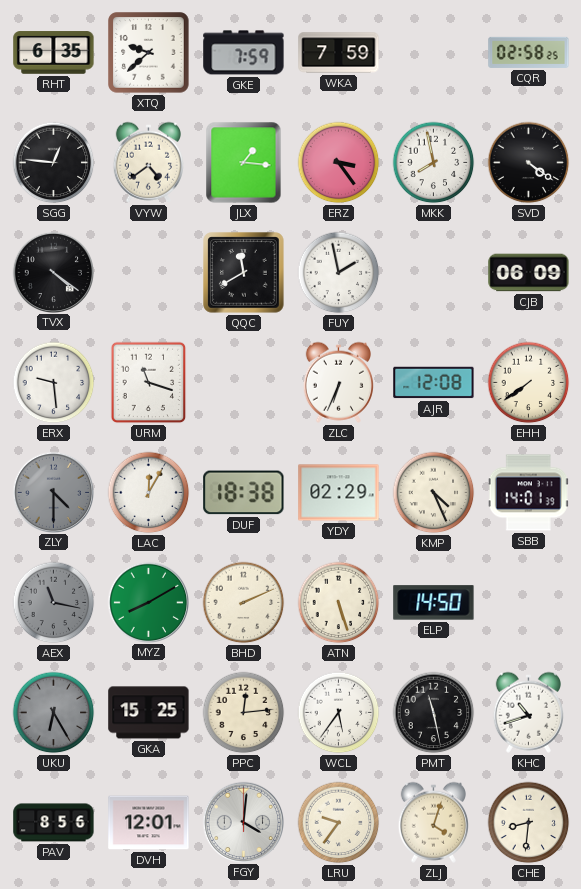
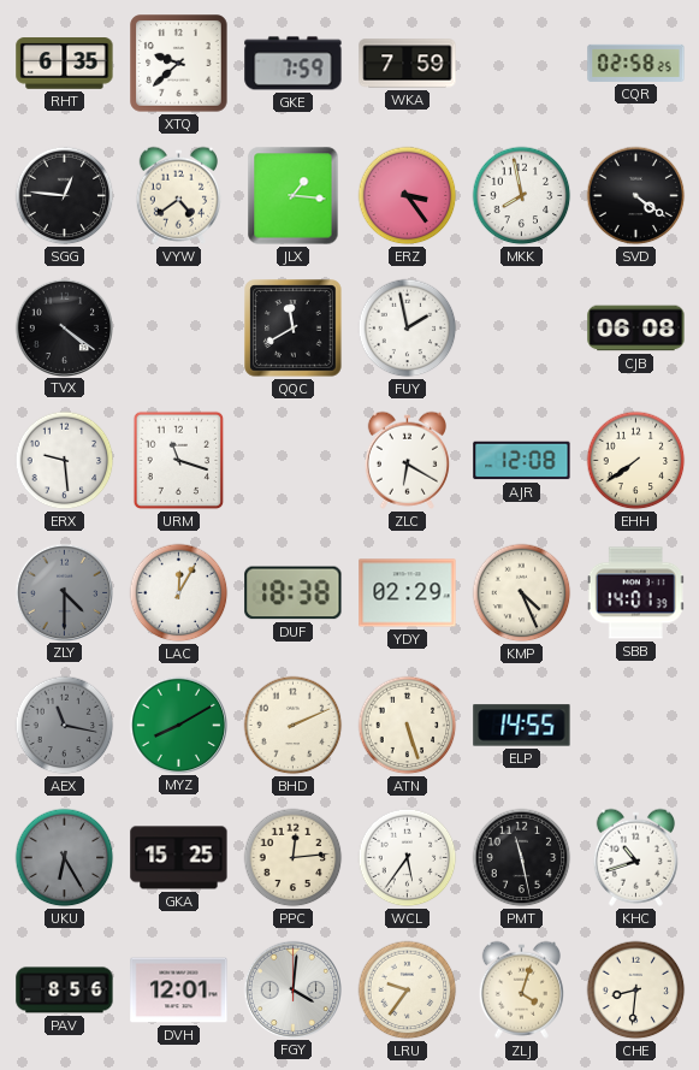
CJB: 06:09 -> 06:08
ZLC: 6:34 -> 6:20
ELP: 14:50 -> 14:55
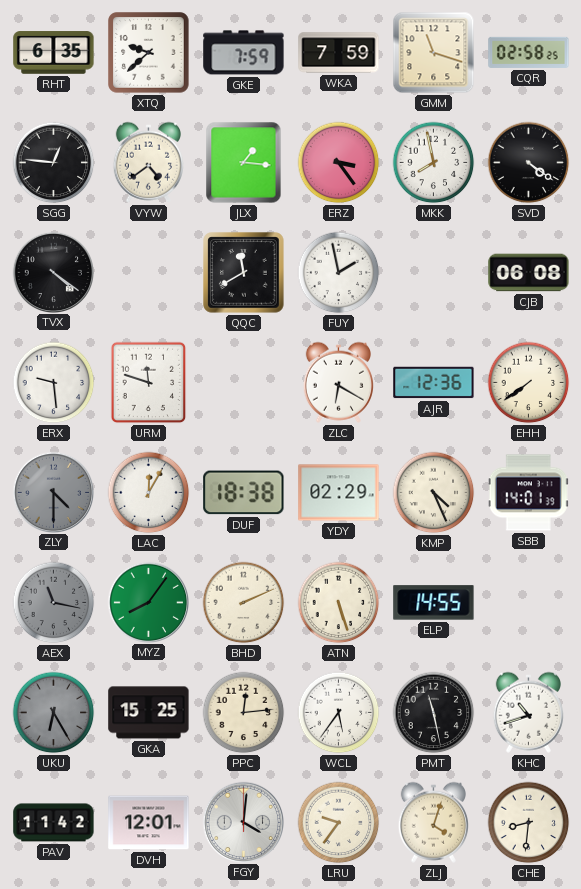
GMM: none -> 11:18
URM: 11:18 -> 11:48
AJR: 12:08 -> 12:36
MYZ: 8:10 -> 8:06
PAV: 8:56 -> 11:42
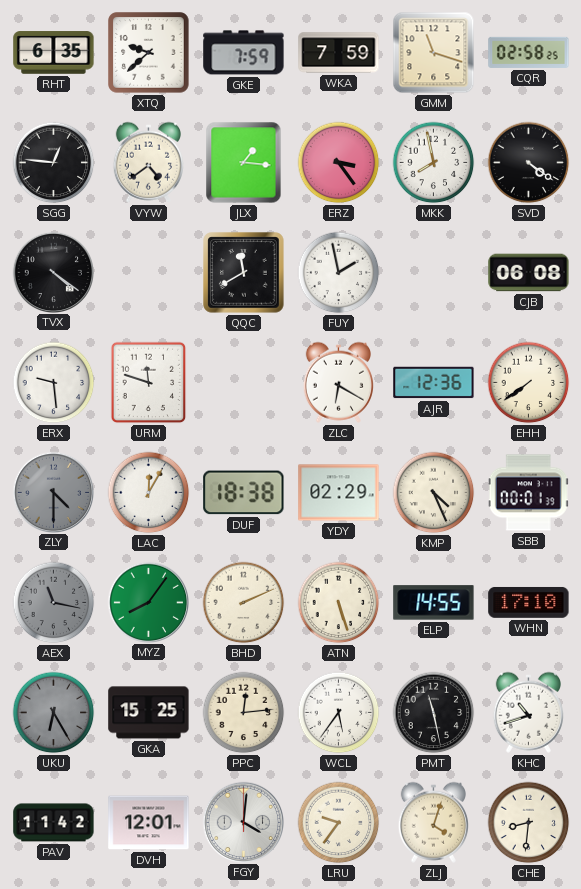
SBB: 14:01 -> 00:01
WHN: none -> 17:10
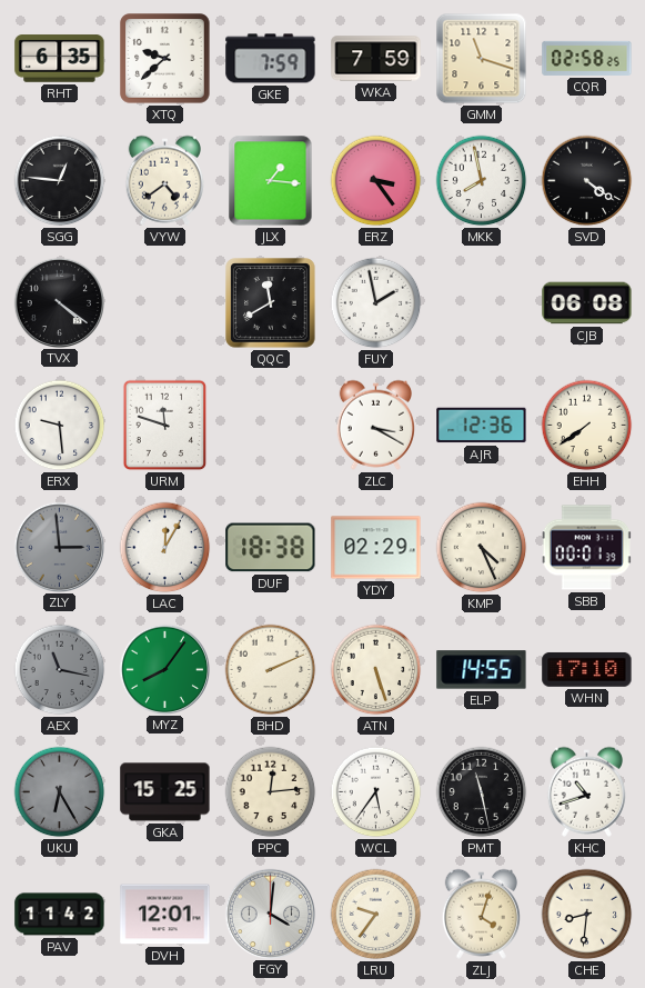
ZLC: 6:20 -> 3:20
ZLY: 4:30 -> 2:59
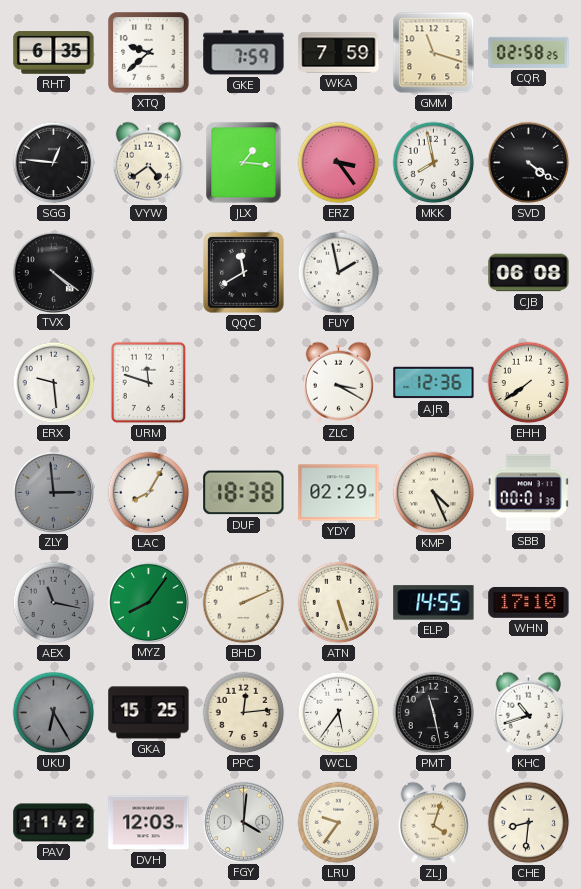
LAC: 12:05 -> 8:05
DVH: 12:01 -> 12:03
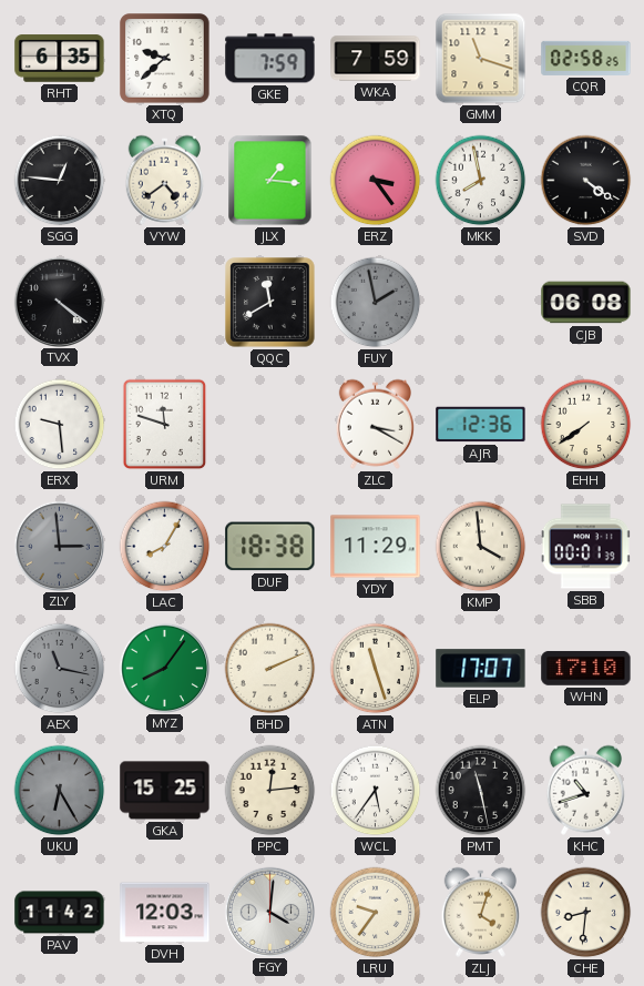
FUY dial: white -> grey
YDY: 02:29 -> 11:29
KMP: 4:26 -> 3:59
ATN: 5:27 -> 11:27
ELP: 14:55 -> 17:07
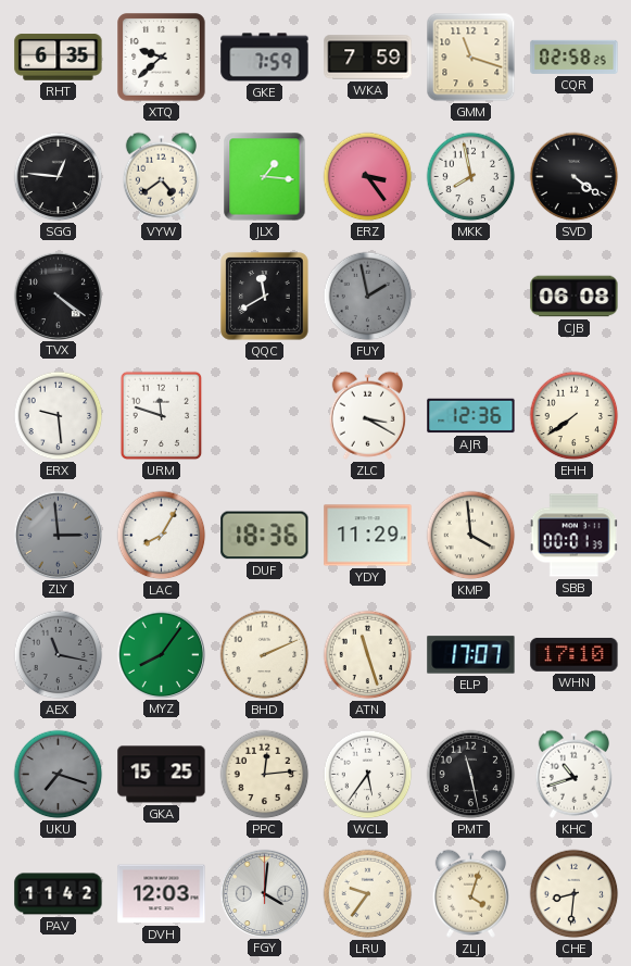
DUF: 18:38 -> 18:36
UKU: 6:25 -> 7:18
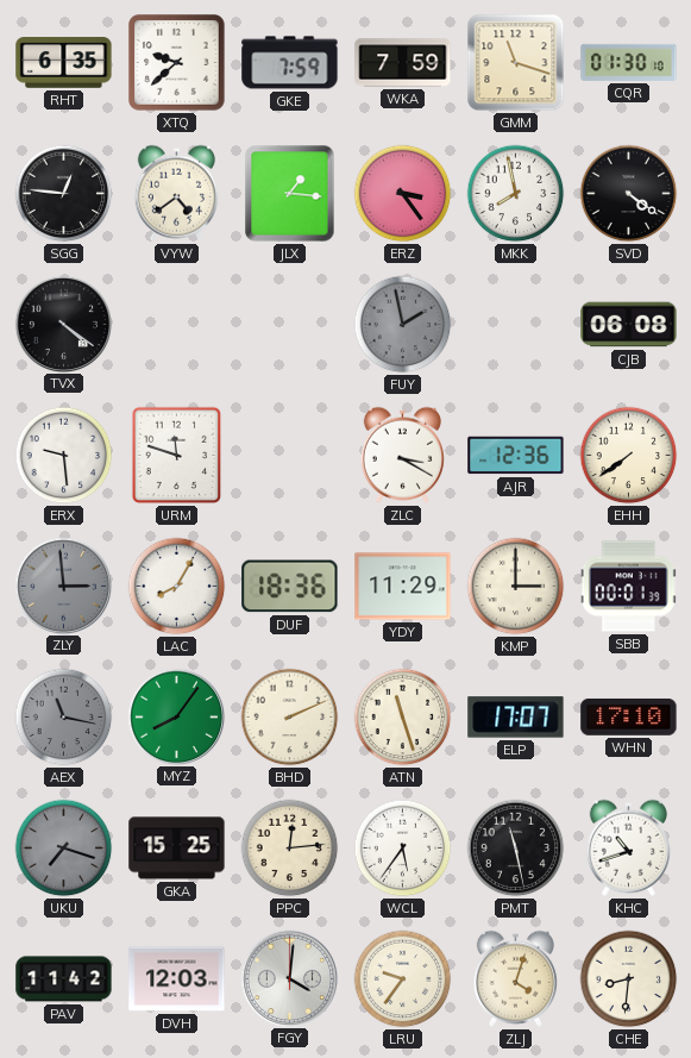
CQR: 02:58 -> 01:30
QQC: 11:40 -> none
KMP: 3:59 -> 3:00
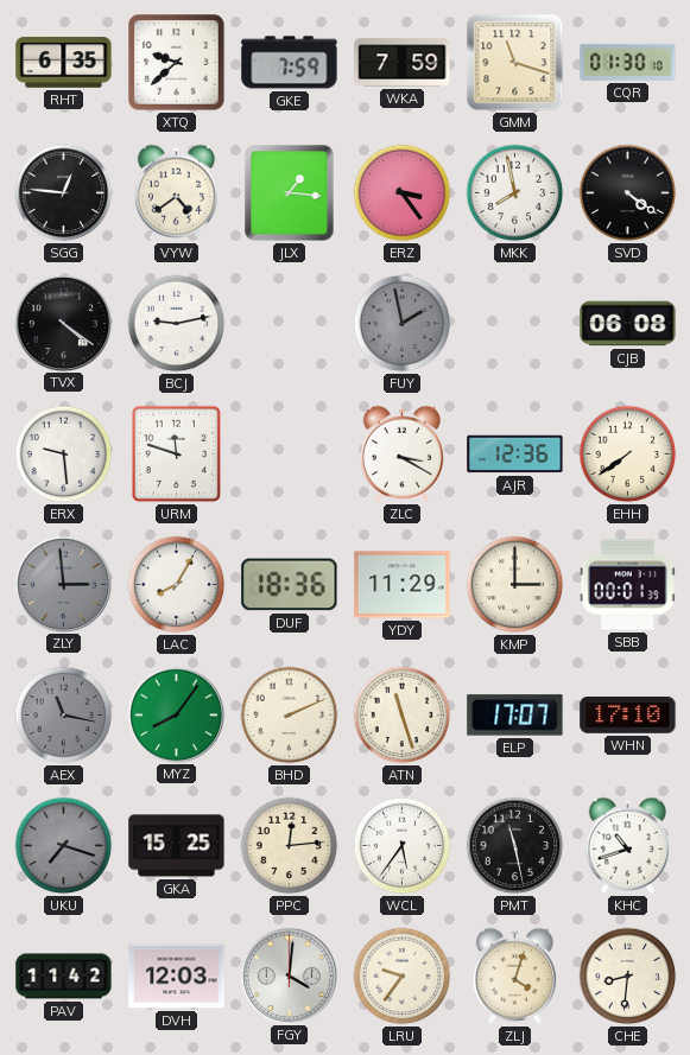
BCJ: none -> 9:13
